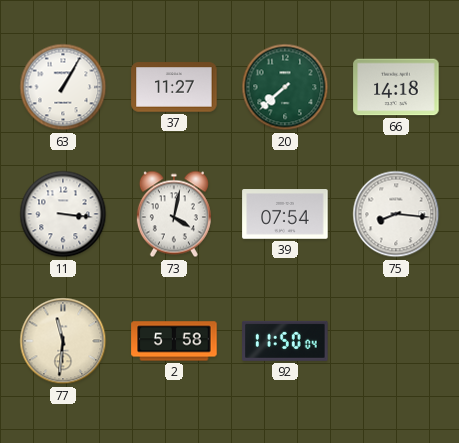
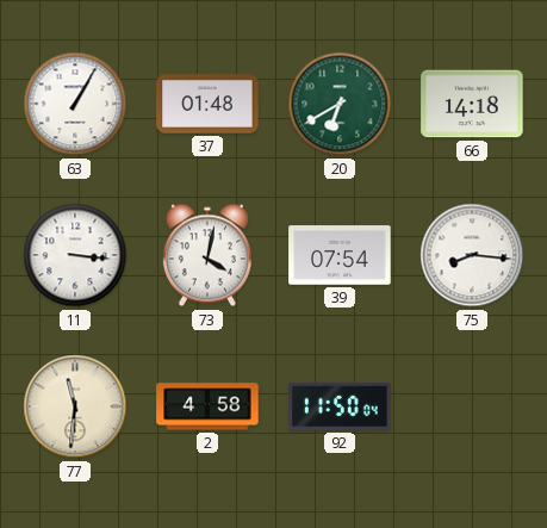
37: 11:27 -> 01:48
20: 7:38 -> 6:40
2: 5:58 -> 4:58
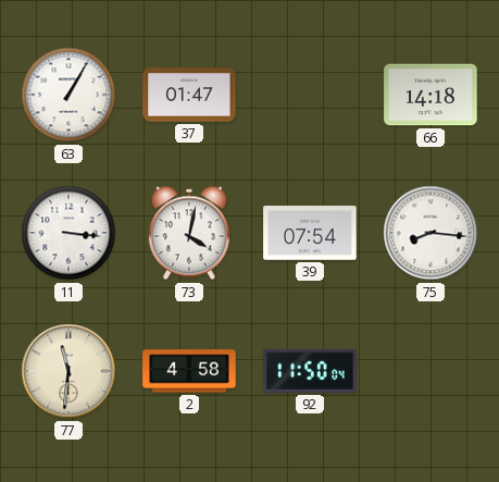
37: 01:48 -> 01:47
20: 6:40 -> none
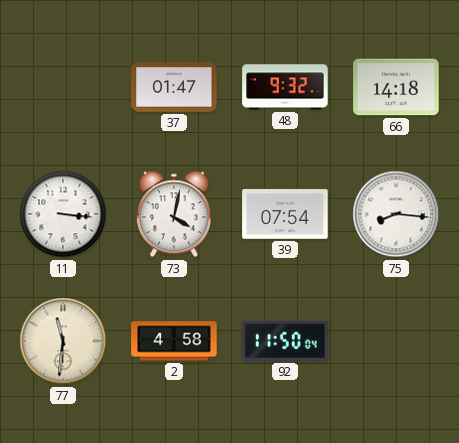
63: 1:05 -> none
48: none -> 9:32
